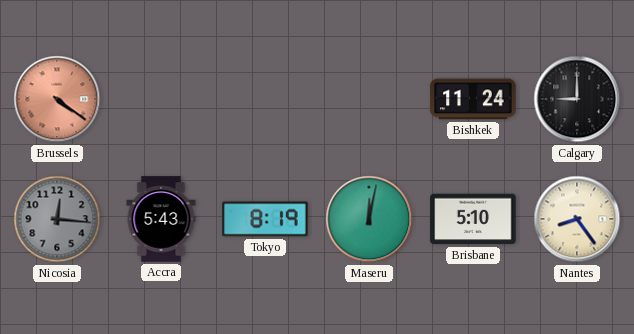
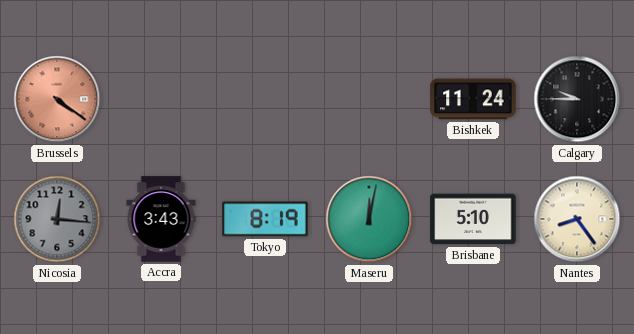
Calgary: 9:00 -> 9:45
Accra: 5:43 -> 3:43
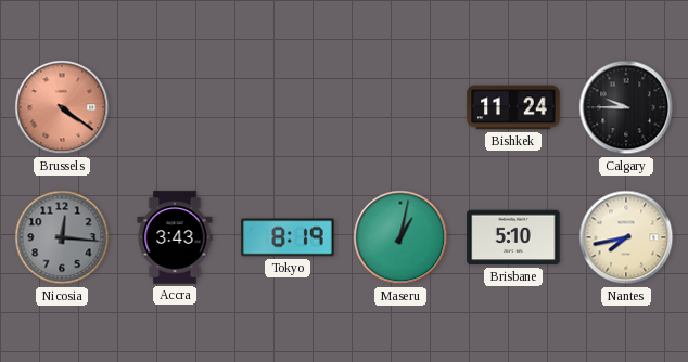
Maseru: 12:02 -> 1:02
Nantes: 8:24 -> 7:43
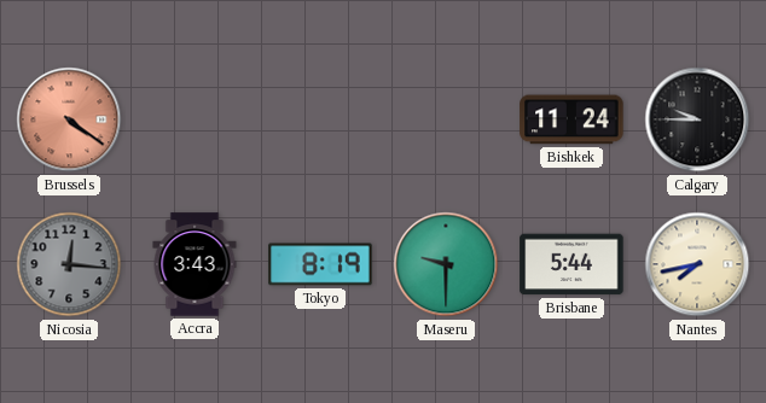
Maseru: 1:02 -> 9:30
Brisbane: 5:10 -> 5:44
